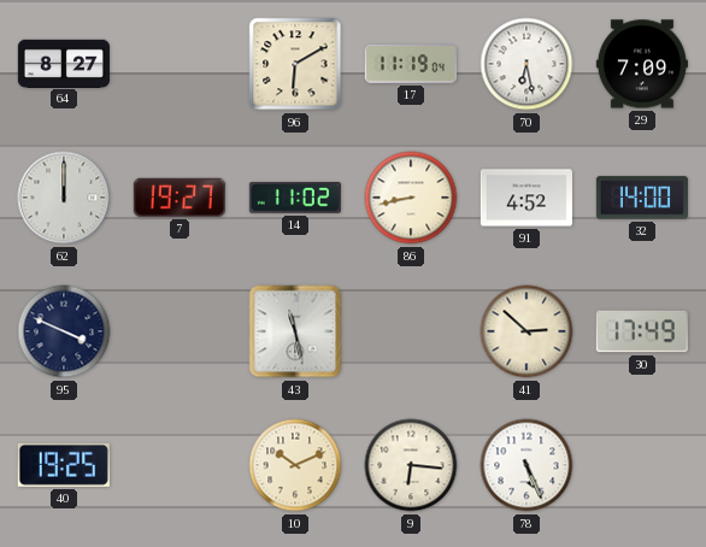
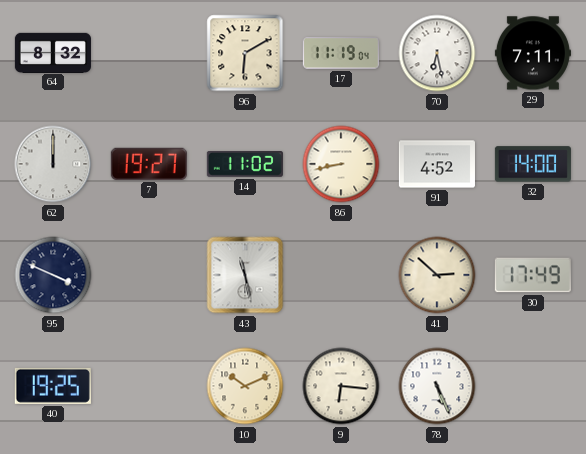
64: 8:27 -> 8:32
29: 7:09 -> 7:11
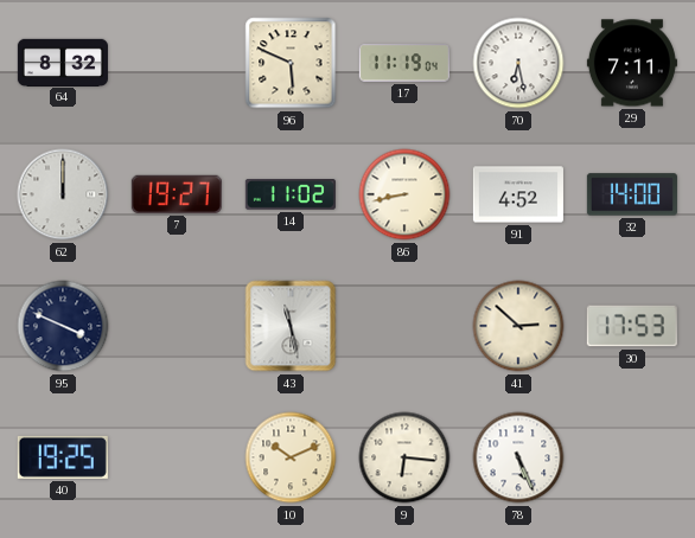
96: 6:10 -> 5:49
30: 17:49 -> 17:53
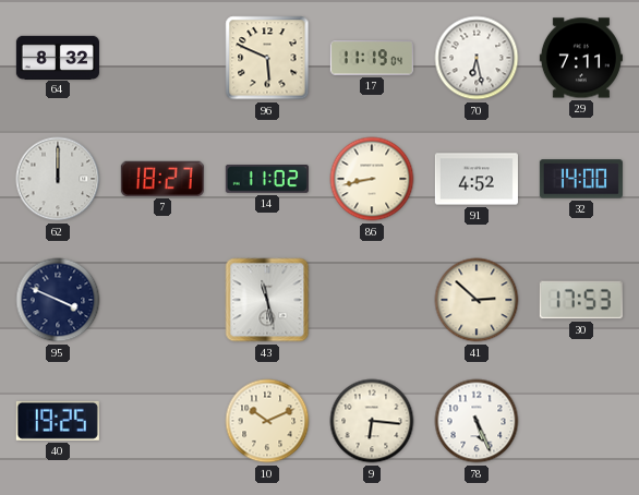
7: 19:27 -> 18:27
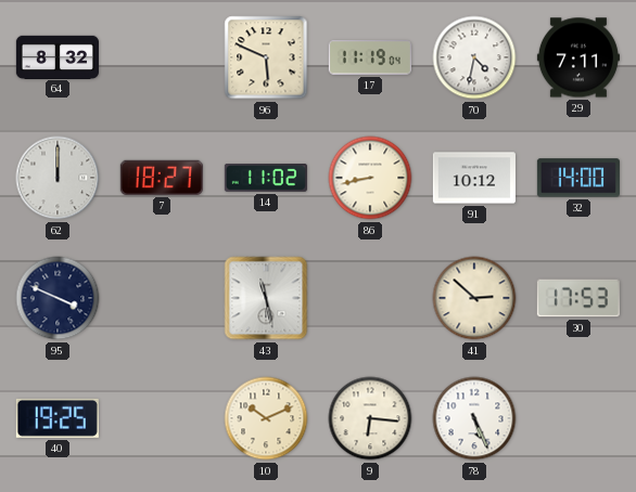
70: 6:28 -> 4:32
91: 4:52 -> 10:12
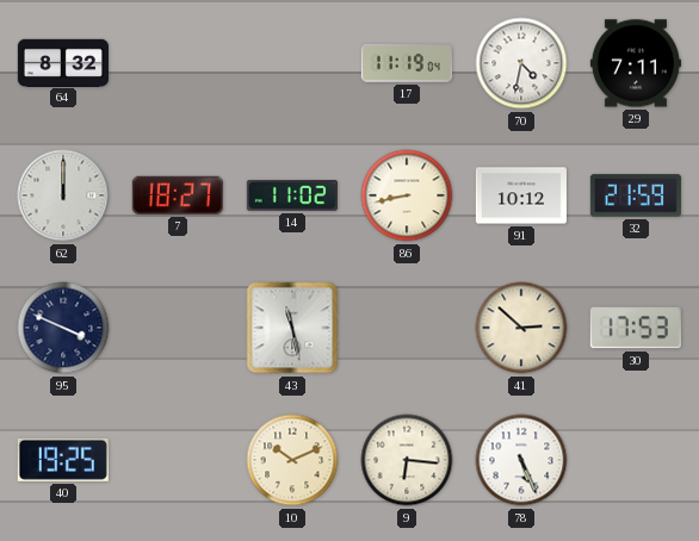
96: 5:49 -> none
32: 14:00 -> 21:59
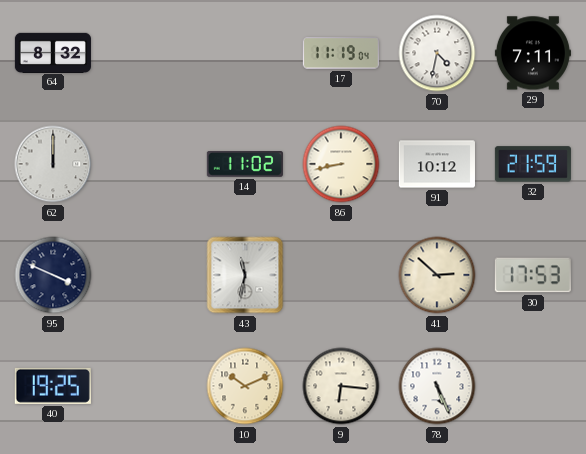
7: 18:27 -> none
43: 11:28 -> 11:32
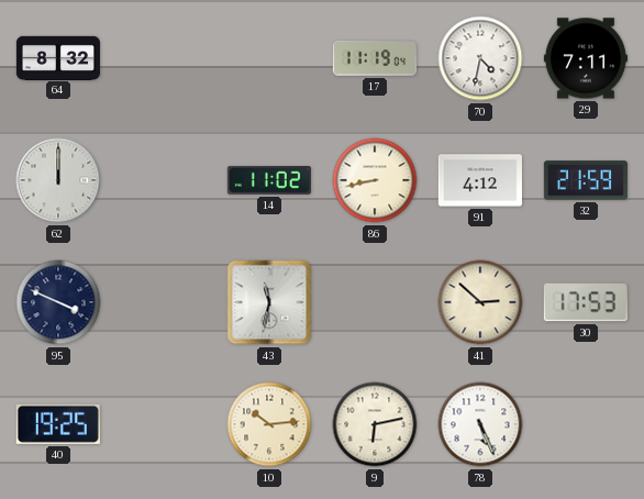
91: 10:12 -> 4:12
10: 10:11 -> 10:14
9: 6:16 -> 6:13
